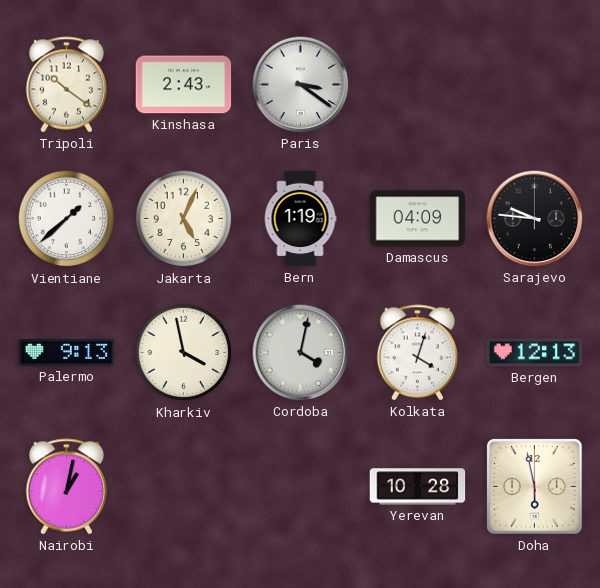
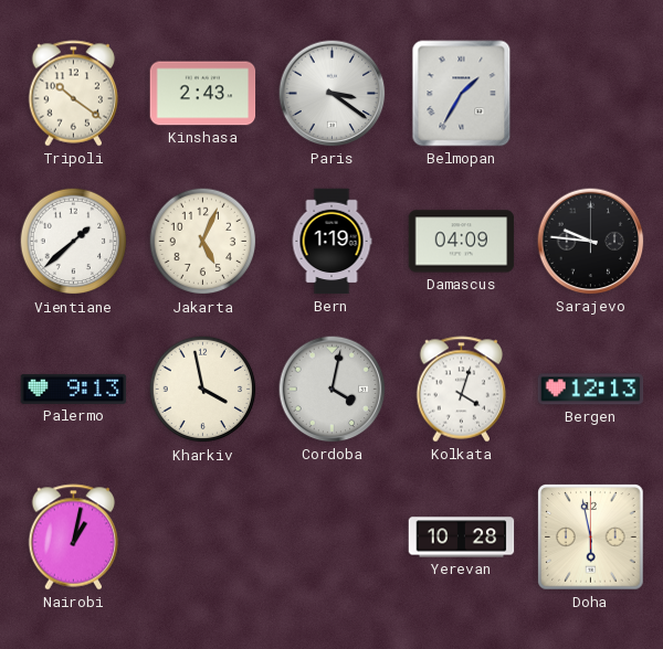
Belmopan: none -> 1:35
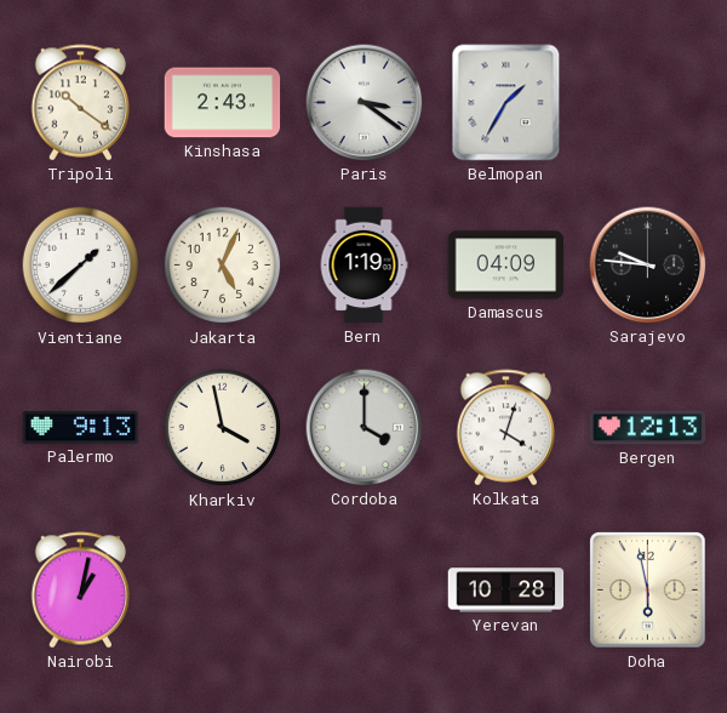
Cordoba: 4:02 -> 4:00
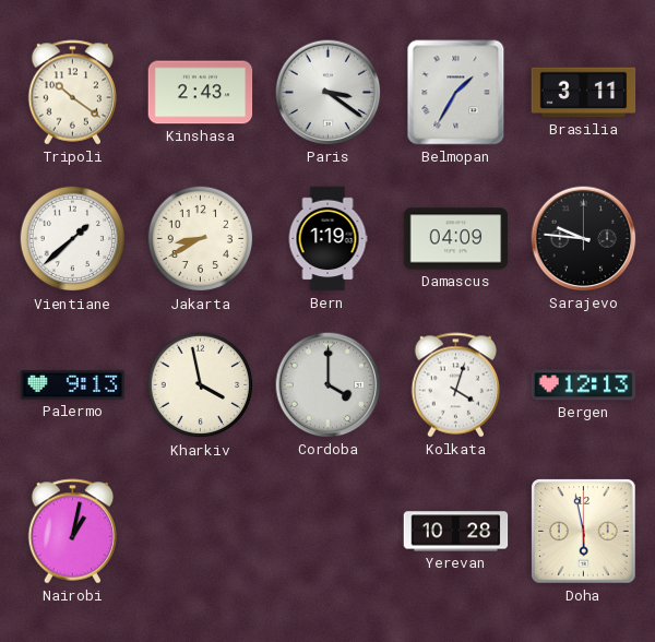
Brasilia: none -> 3:11
Jakarta: 5:04 -> 8:40
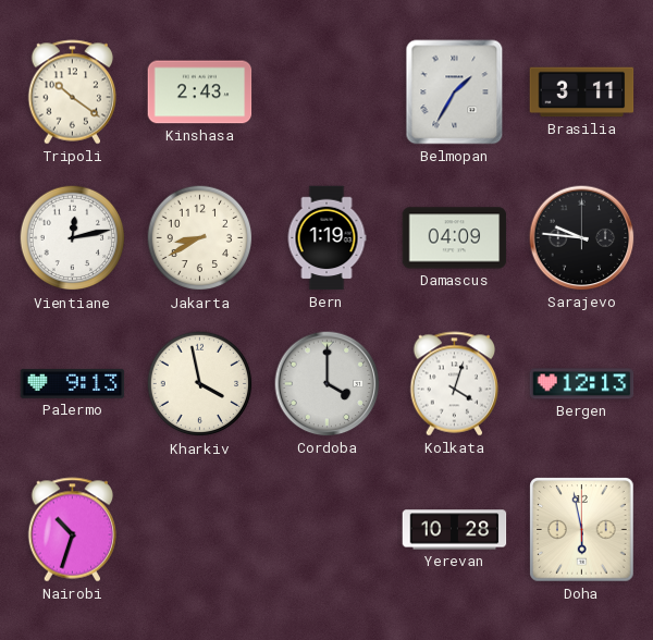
Paris: 3:21 -> none
Vientiane: 1:38 -> 12:13
Nairobi: 1:02 -> 10:33
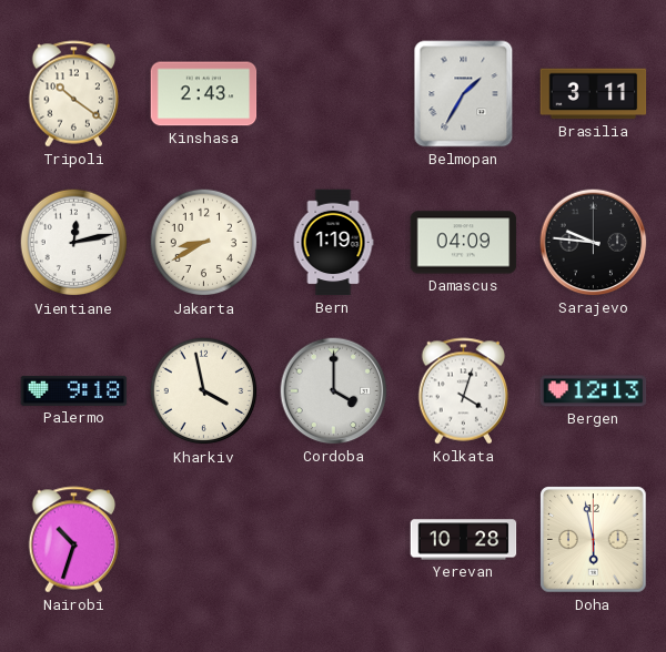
Palermo: 9:13 -> 9:18
